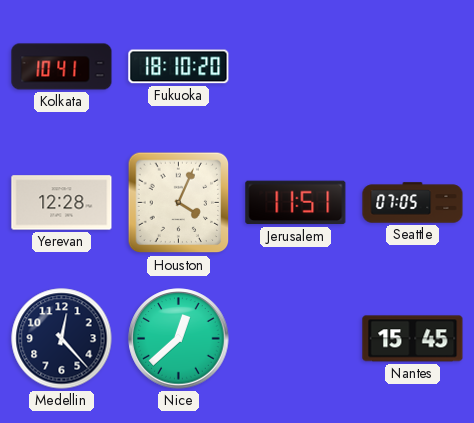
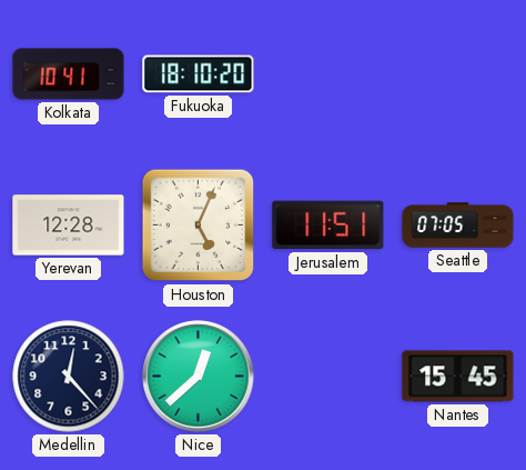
Houston: 4:04 -> 5:04
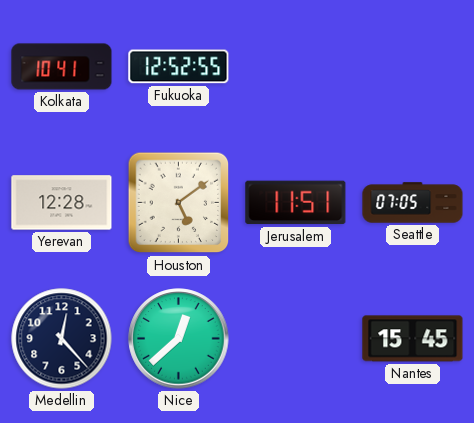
Fukuoka: 18:10 -> 12:52
Houston: 5:04 -> 5:09
